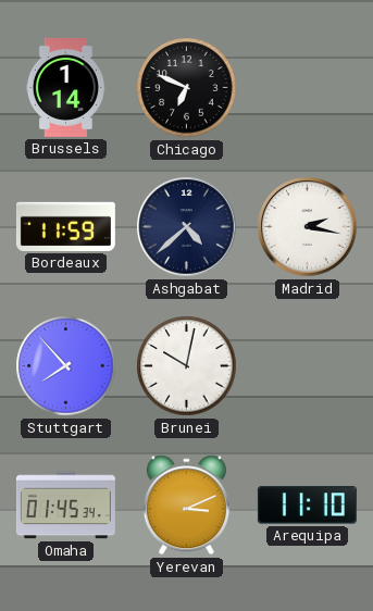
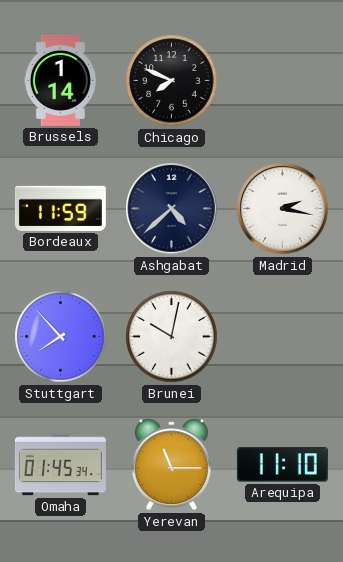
Chicago: 6:49 -> 7:49
Yerevan: 3:11 -> 11:15
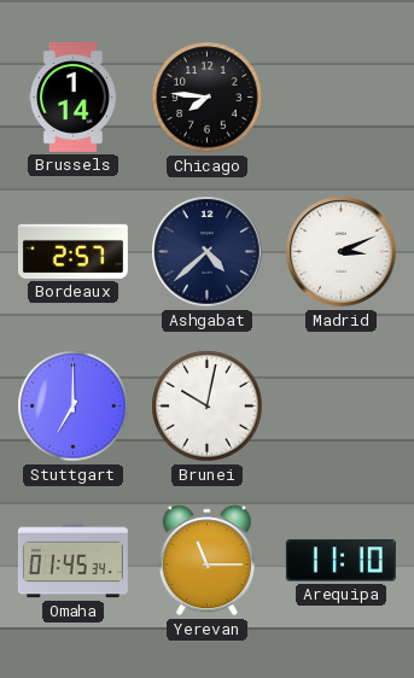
Chicago: 7:49 -> 7:46
Bordeaux: 11:59 -> 2:57
Madrid: 2:17 -> 3:11
Stuttgart: 7:53 -> 7:00
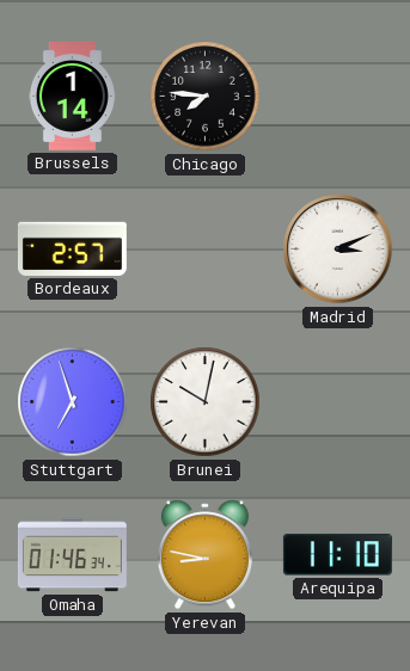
Ashgabat: 4:38 -> none
Stuttgart: 7:00 -> 6:57
Omaha: 01:45 -> 01:46
Yerevan: 11:15 -> 8:47
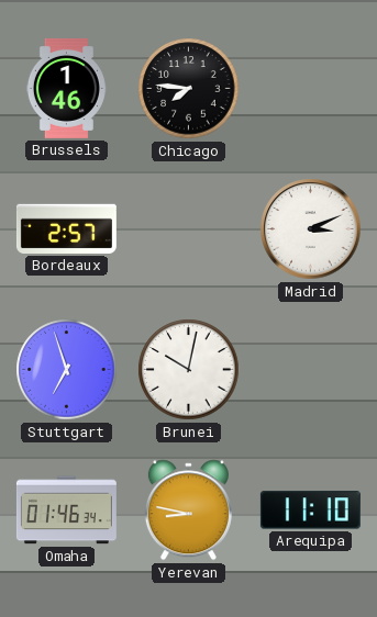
Brussels: 1:14 -> 1:46
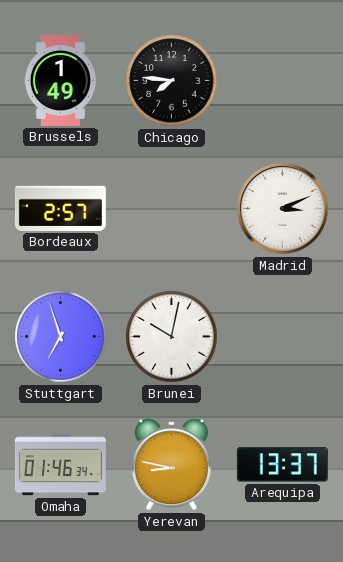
Brussels: 1:46 -> 1:49
Arequipa: 11:10 -> 13:37
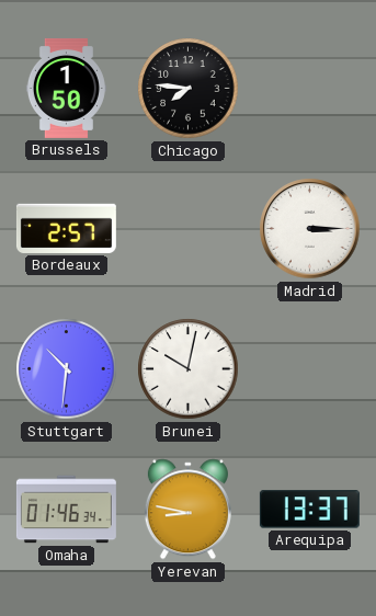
Brussels: 1:49 -> 1:50
Madrid: 3:11 -> 3:15
Stuttgart: 6:57 -> 10:31
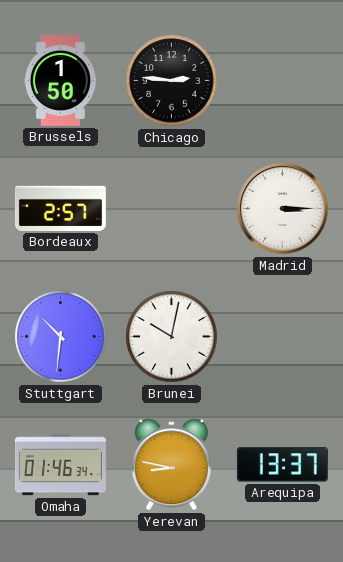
Chicago: 7:46 -> 2:46
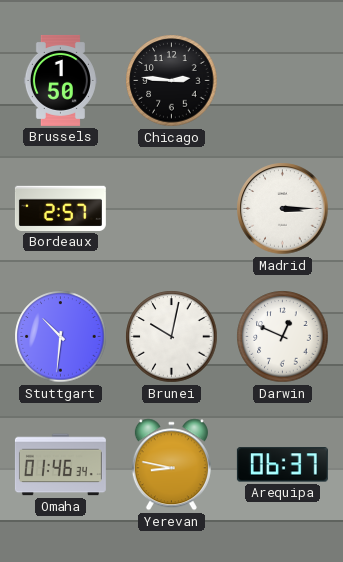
Darwin: none -> 12:49
Arequipa: 13:37 -> 06:37
